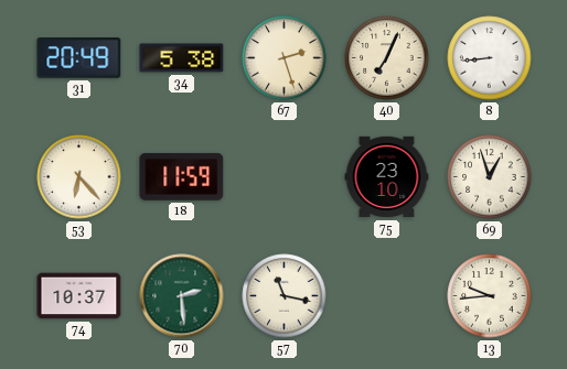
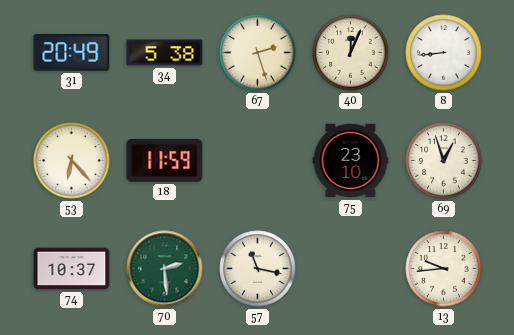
40: 7:04 -> 12:04
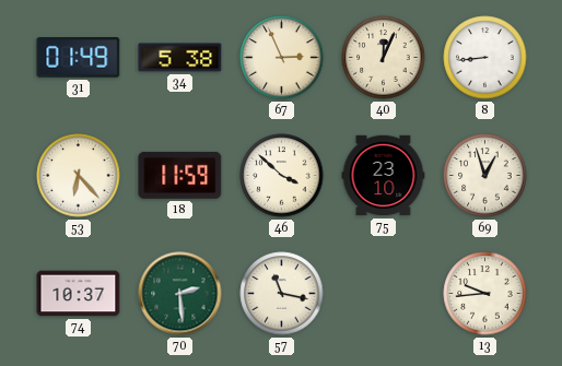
31: 20:49 -> 01:49
67: 2:27 -> 2:56
46: none -> 3:52
